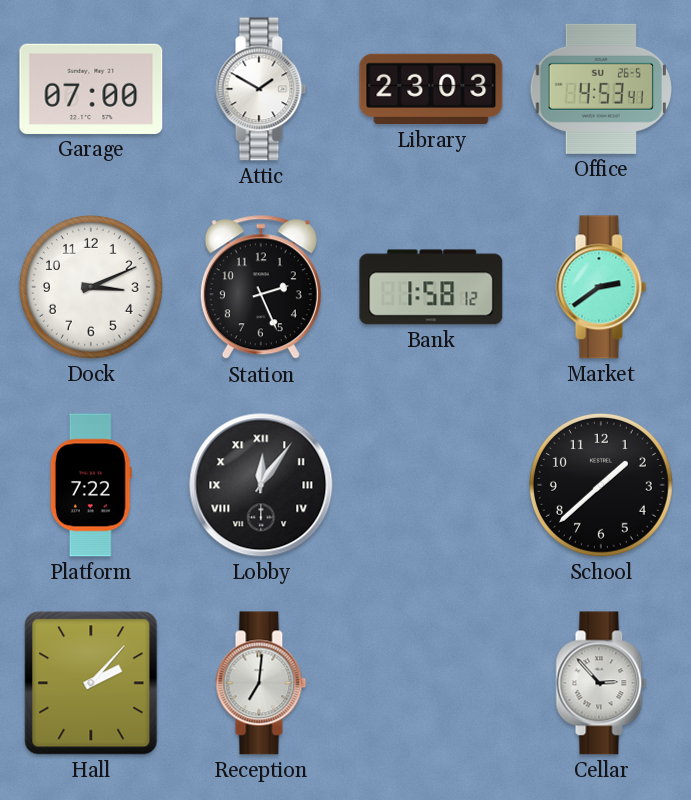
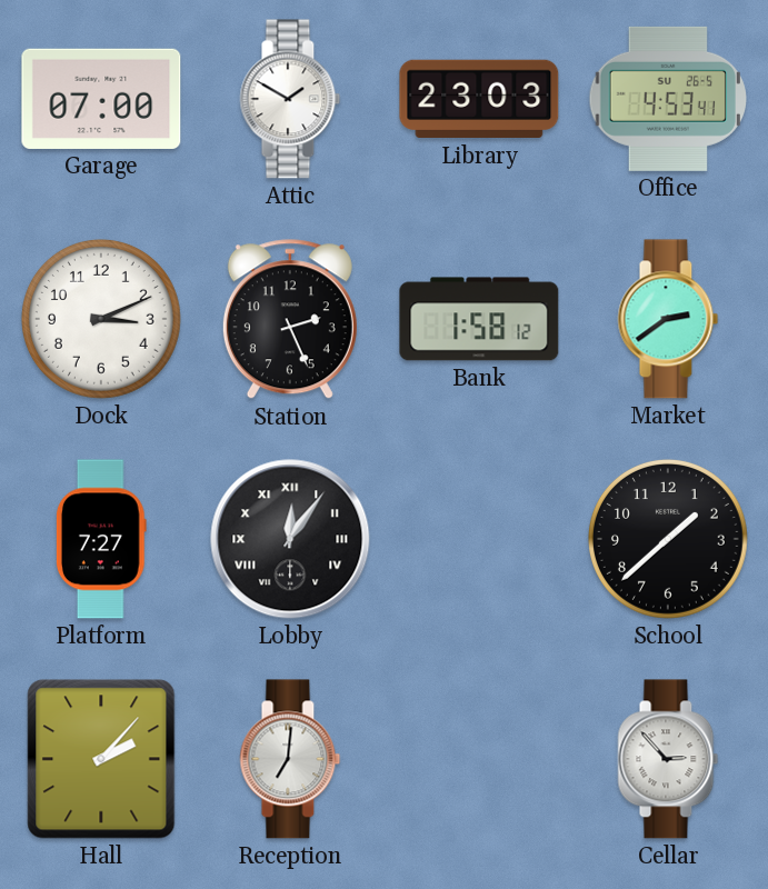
Platform: 7:22 -> 7:27
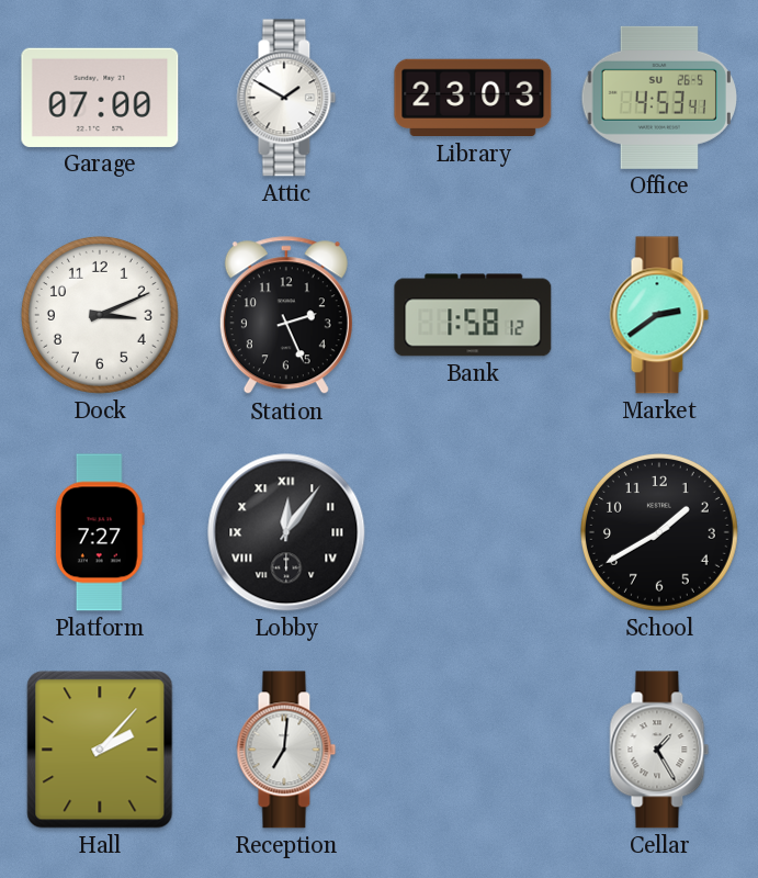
School: 1:38 -> 1:40
Cellar: 2:53 -> 1:25
